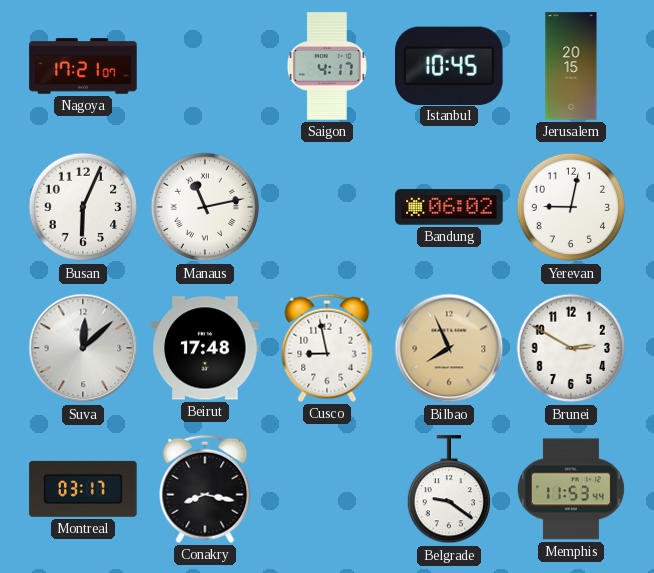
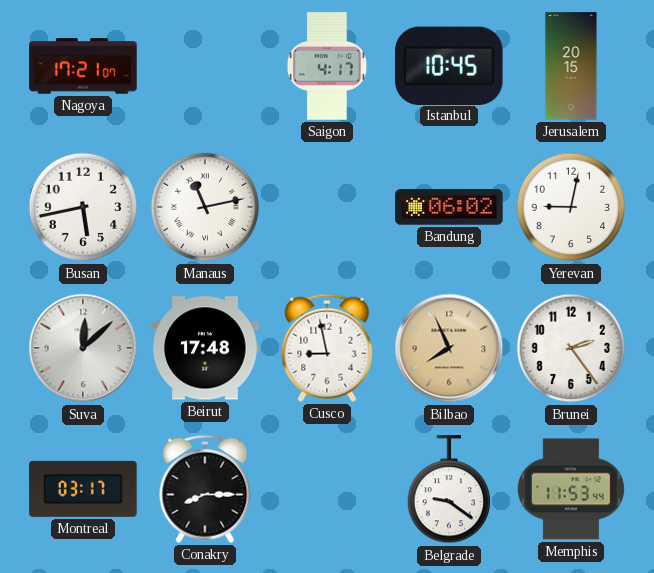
Busan: 6:04 -> 5:43
Brunei: 2:50 -> 2:24
Conakry: 8:17 -> 8:15
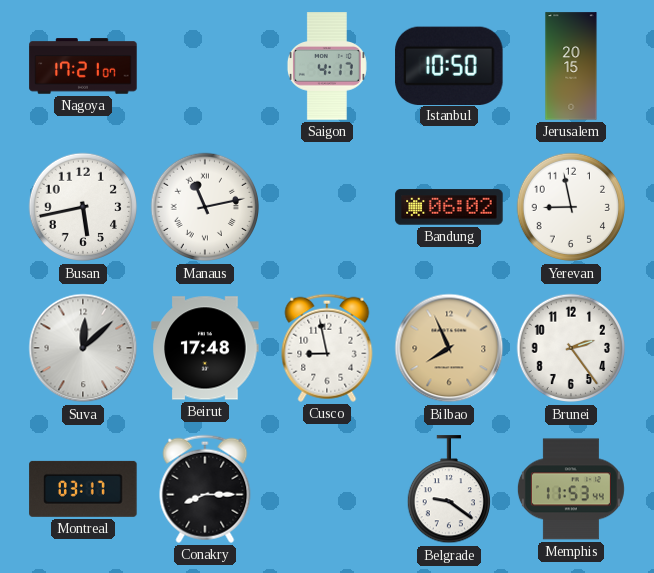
Istanbul: 10:45 -> 10:50
Yerevan: 9:02 -> 8:58
